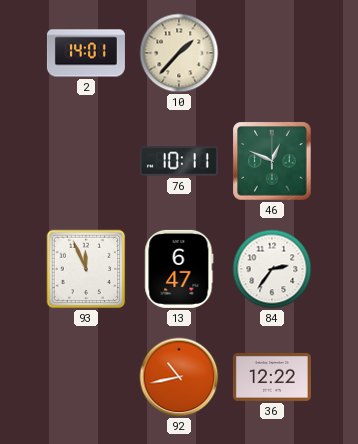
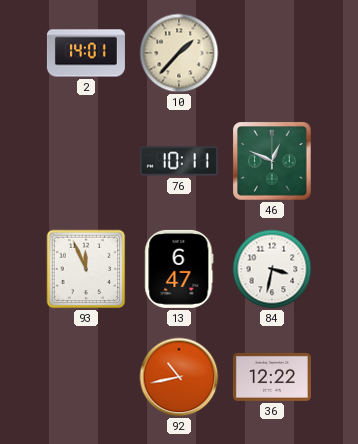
84: 2:36 -> 3:32
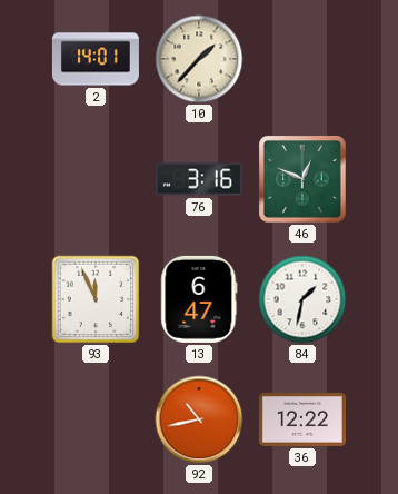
76: 10:11 -> 3:16
84: 3:32 -> 1:32
